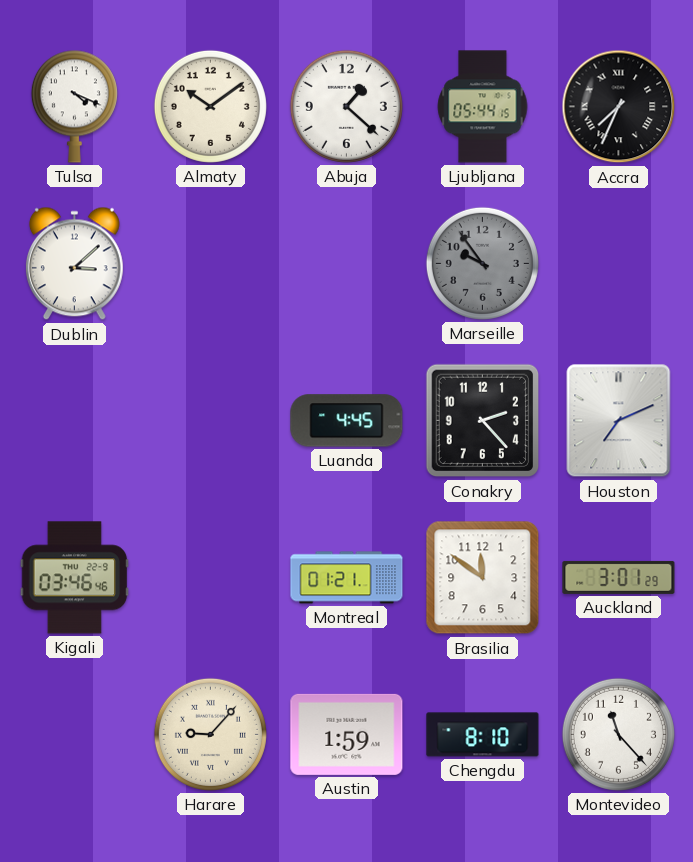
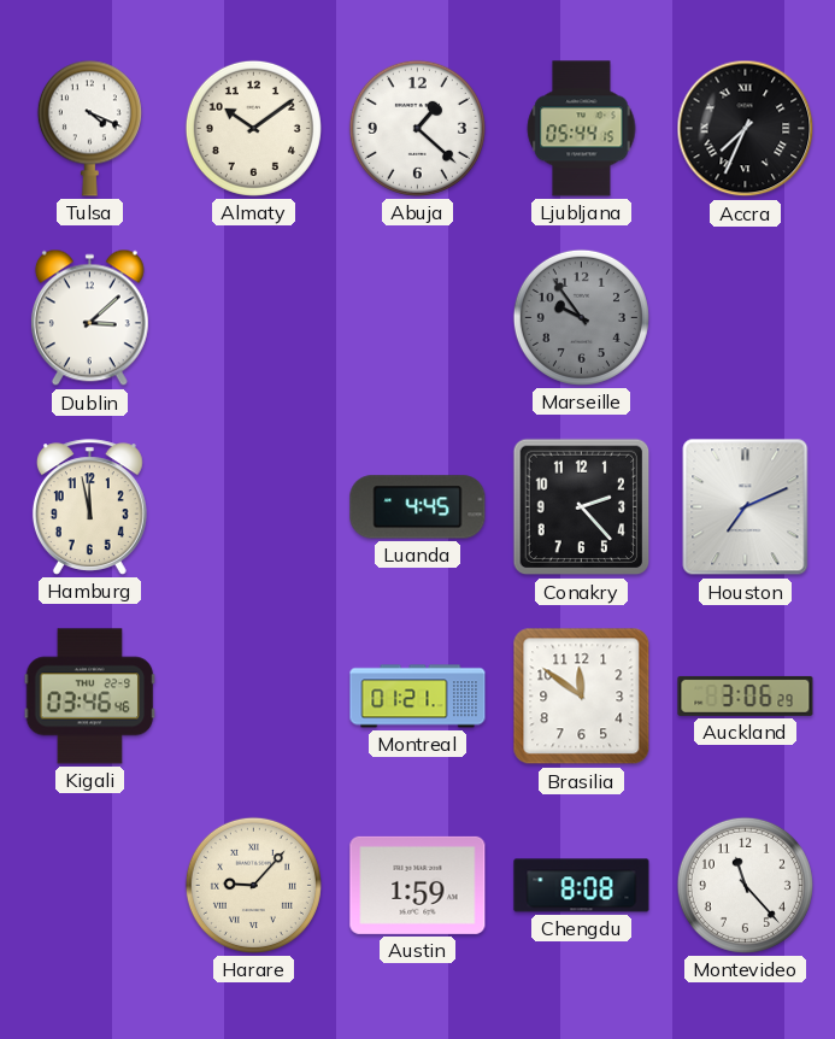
Hamburg: none -> 11:58
Auckland: 3:01 -> 3:06
Chengdu: 8:10 -> 8:08
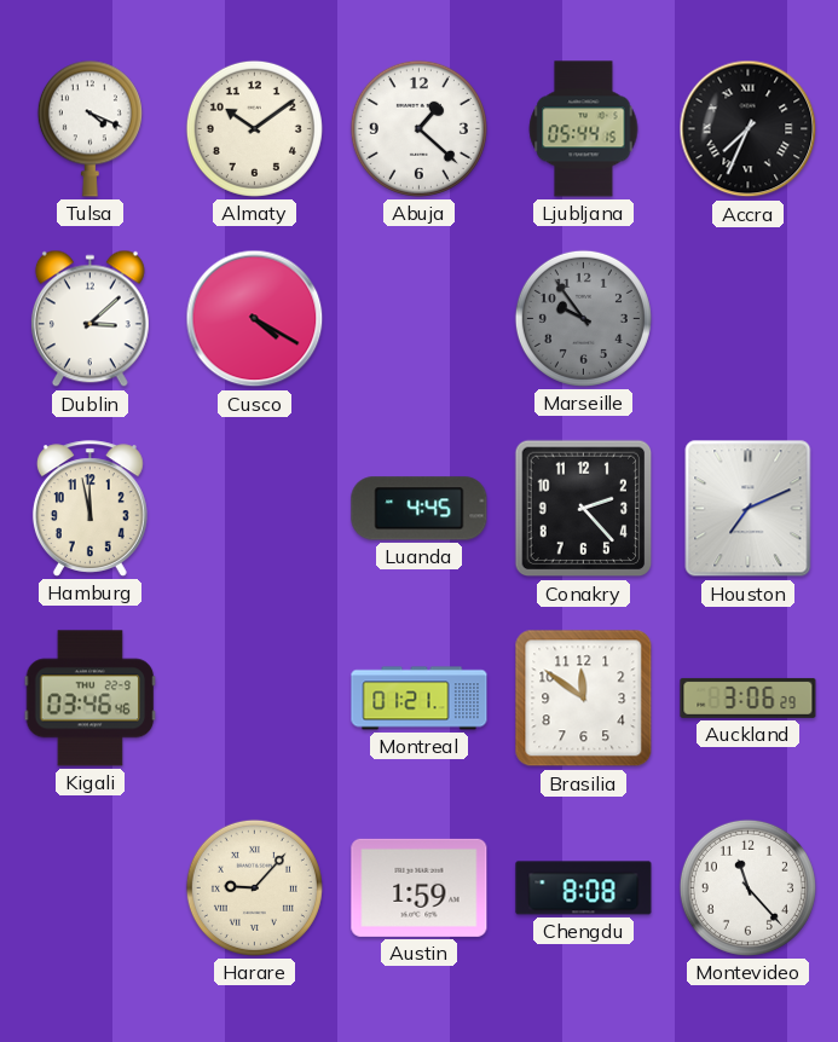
Cusco: none -> 4:20
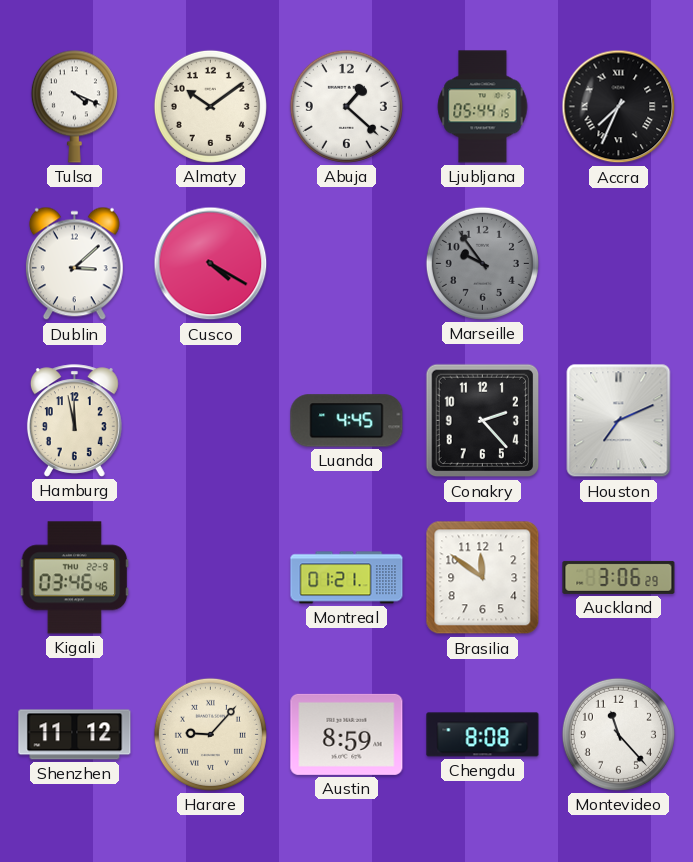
Shenzhen: none -> 11:12
Austin: 1:59 -> 8:59
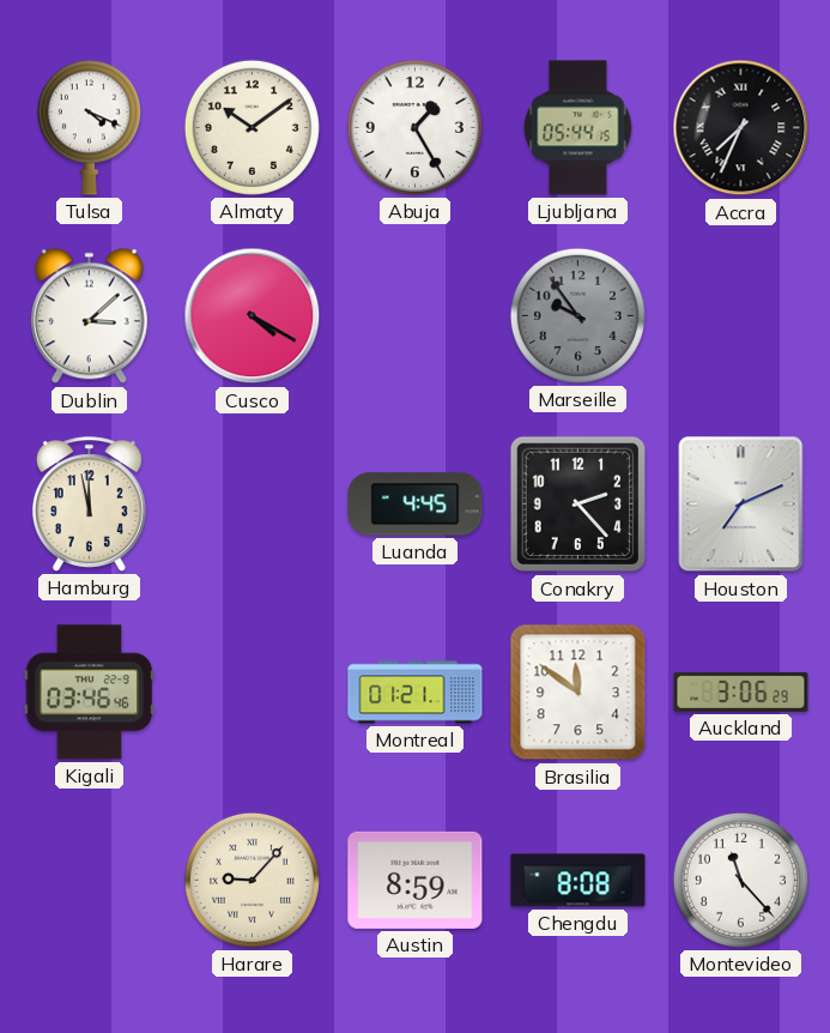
Abuja: 1:22 -> 1:25
Shenzhen: 11:12 -> none
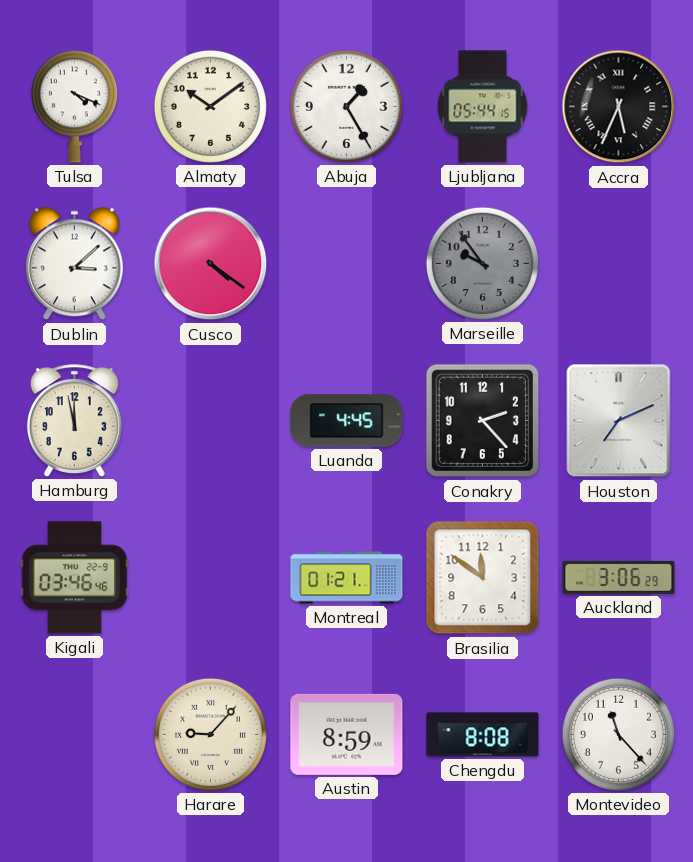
Accra: 7:34 -> 5:34
Cusco: 4:20 -> 4:21
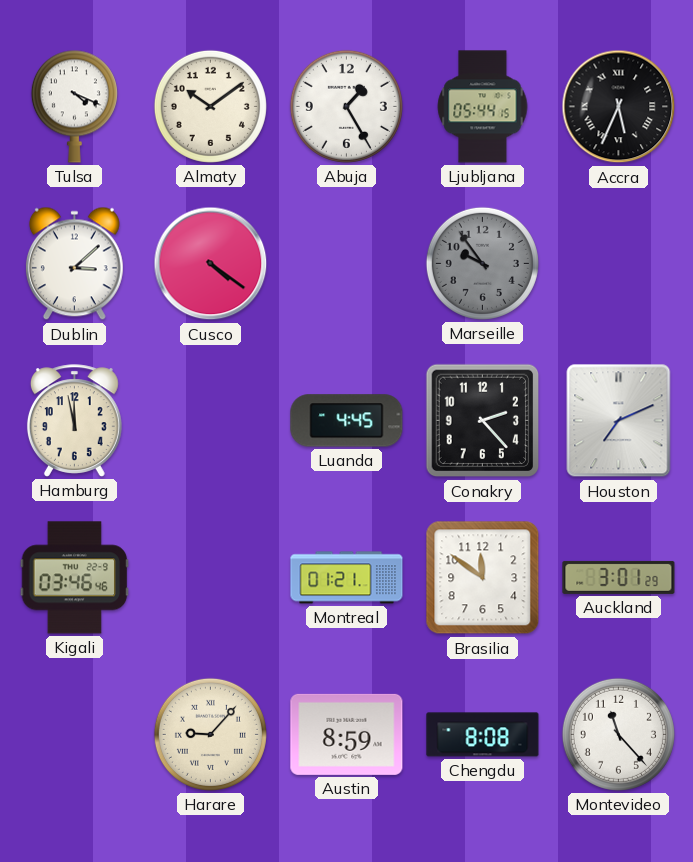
Auckland: 3:06 -> 3:01
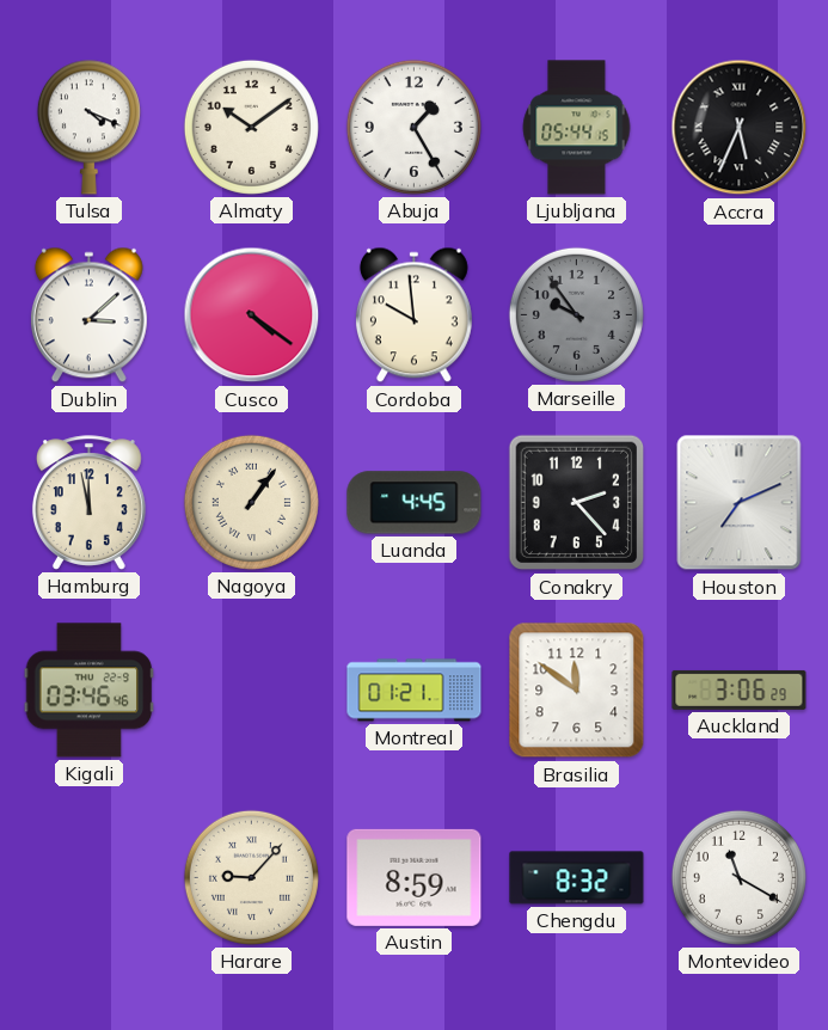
Cordoba: none -> 9:59
Nagoya: none -> 1:06
Auckland: 3:01 -> 3:06
Chengdu: 8:08 -> 8:32
Montevideo: 11:23 -> 11:20
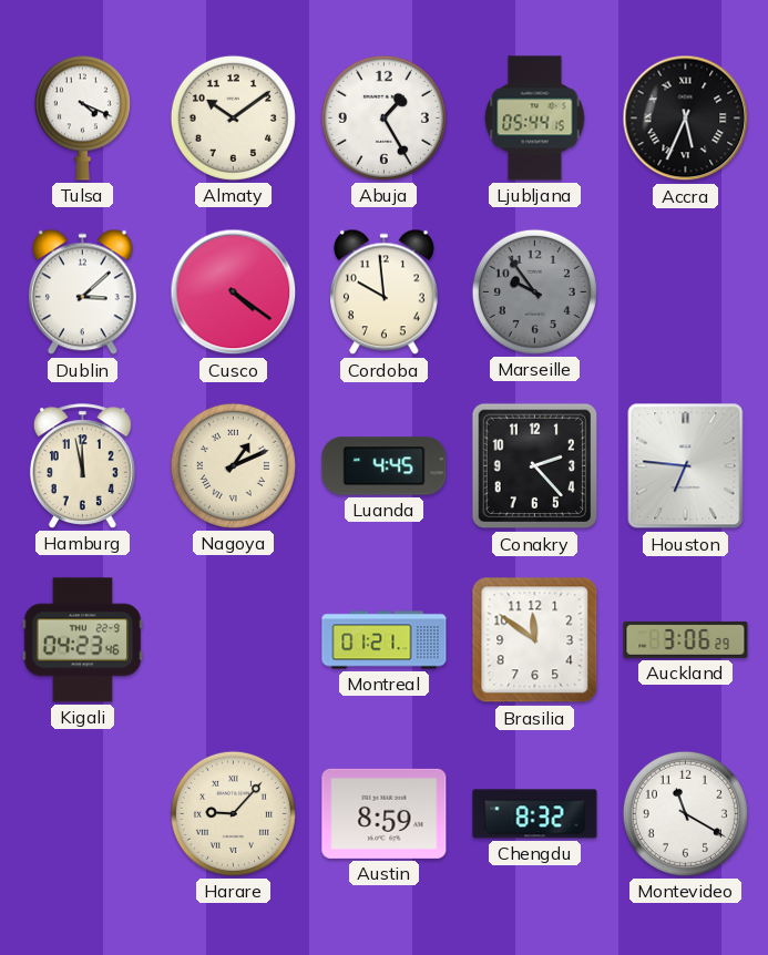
Nagoya: 1:06 -> 1:11
Houston: 7:11 -> 6:46
Kigali: 03:46 -> 04:23
